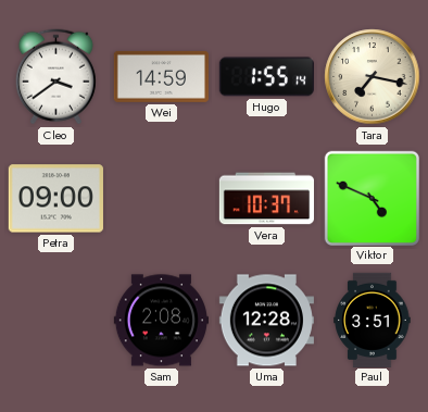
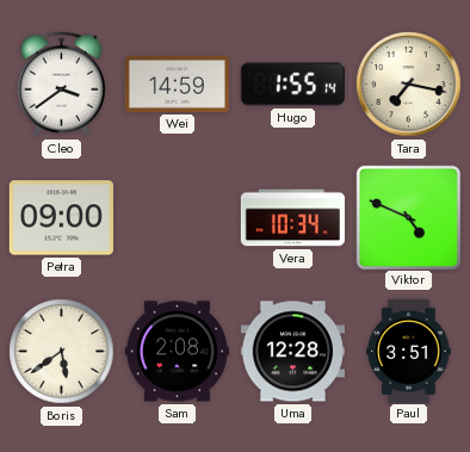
Vera: 10:37 -> 10:34
Boris: none -> 5:39
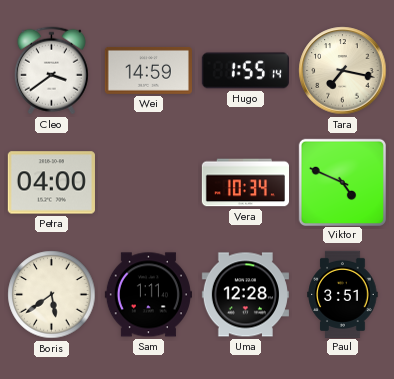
Petra: 09:00 -> 04:00
Sam: 2:08 -> 1:11
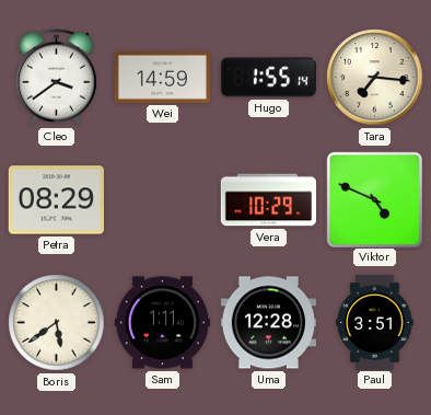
Tara: 7:17 -> 7:16
Petra: 04:00 -> 08:29
Vera: 10:34 -> 10:29
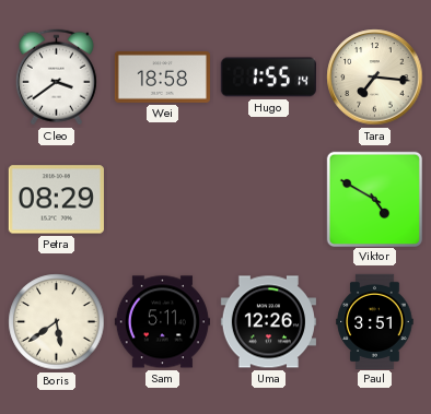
Wei: 14:59 -> 18:58
Vera: 10:29 -> none
Viktor: 4:49 -> 4:50
Sam: 1:11 -> 5:11
Uma: 12:28 -> 12:26
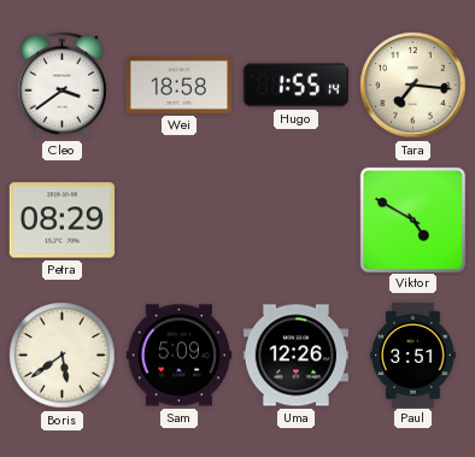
Sam: 5:11 -> 5:09
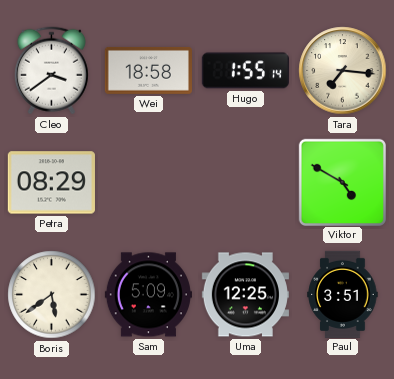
Uma: 12:26 -> 12:25
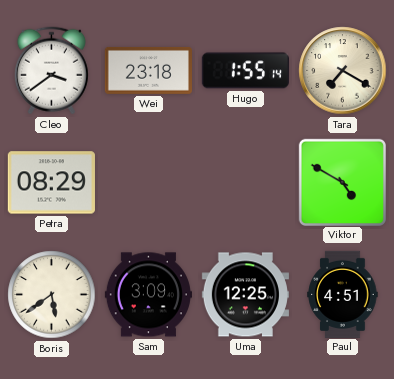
Wei: 18:58 -> 23:18
Tara: 7:16 -> 7:20
Sam: 5:09 -> 3:09
Paul: 3:51 -> 4:51
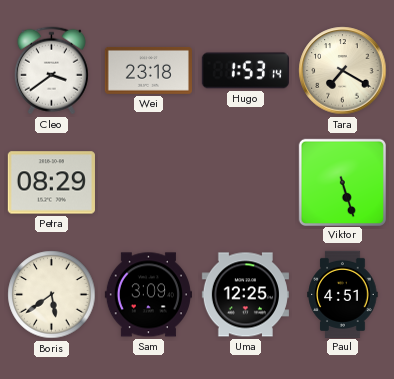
Hugo: 1:55 -> 1:53
Viktor: 4:50 -> 5:27
